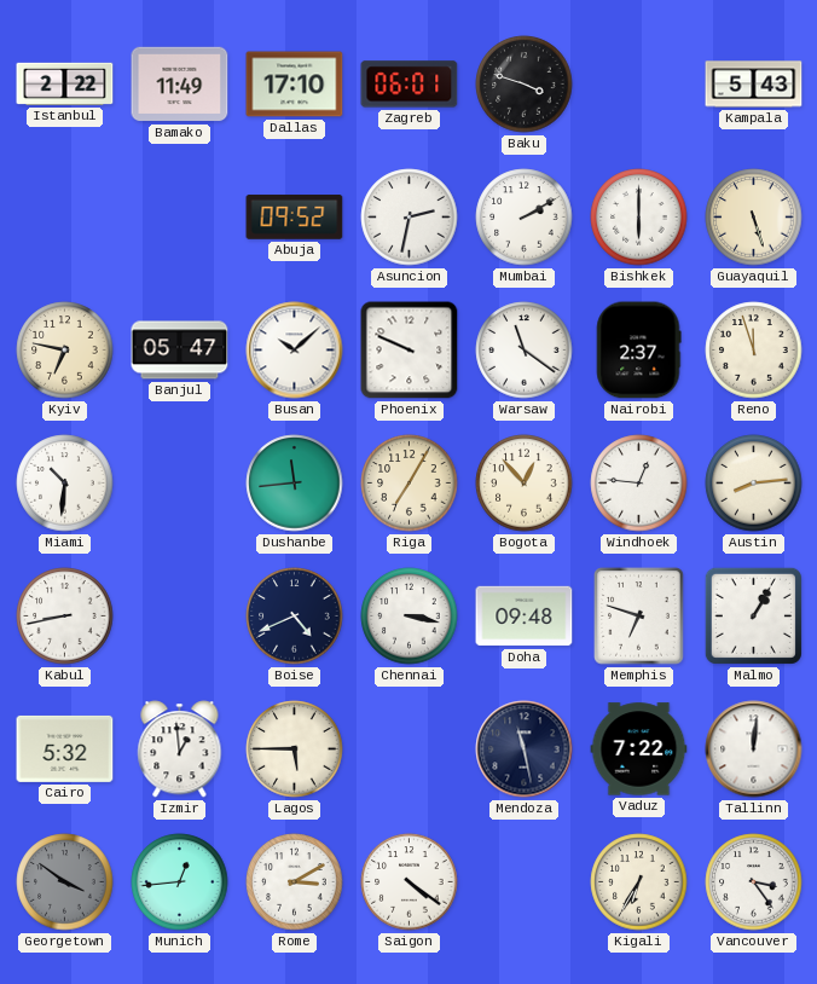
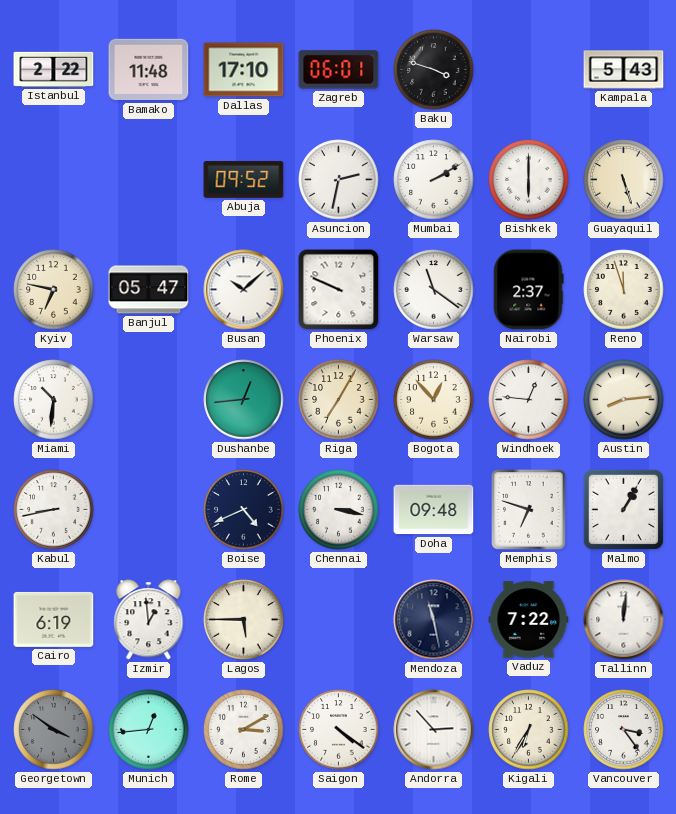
Bamako: 11:49 -> 11:48
Dushanbe: 11:44 -> 12:44
Cairo: 5:32 -> 6:19
Andorra: none -> 2:53
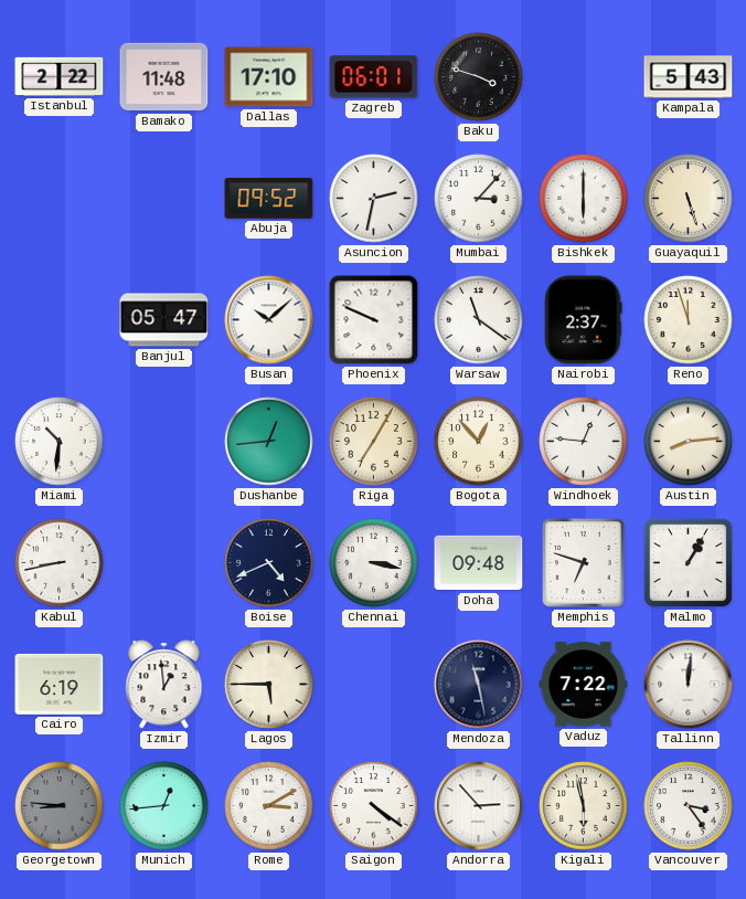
Mumbai: 2:10 -> 3:07
Kyiv: 6:47 -> none
Georgetown: 3:51 -> 8:46
Kigali: 6:35 -> 5:58
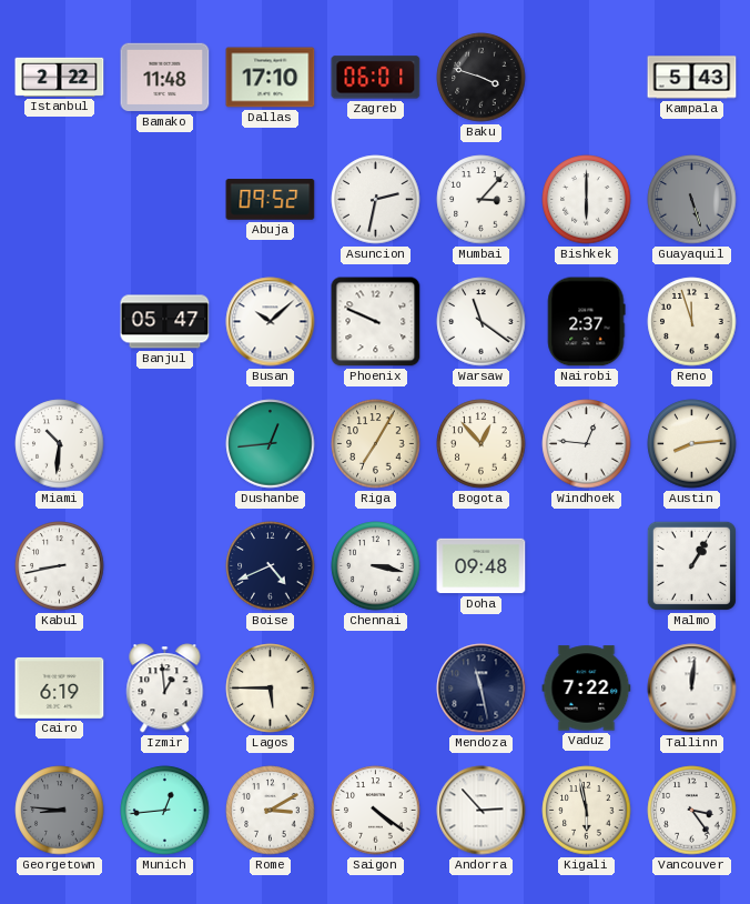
Guayaquil dial: cream -> grey
Memphis: 6:48 -> none
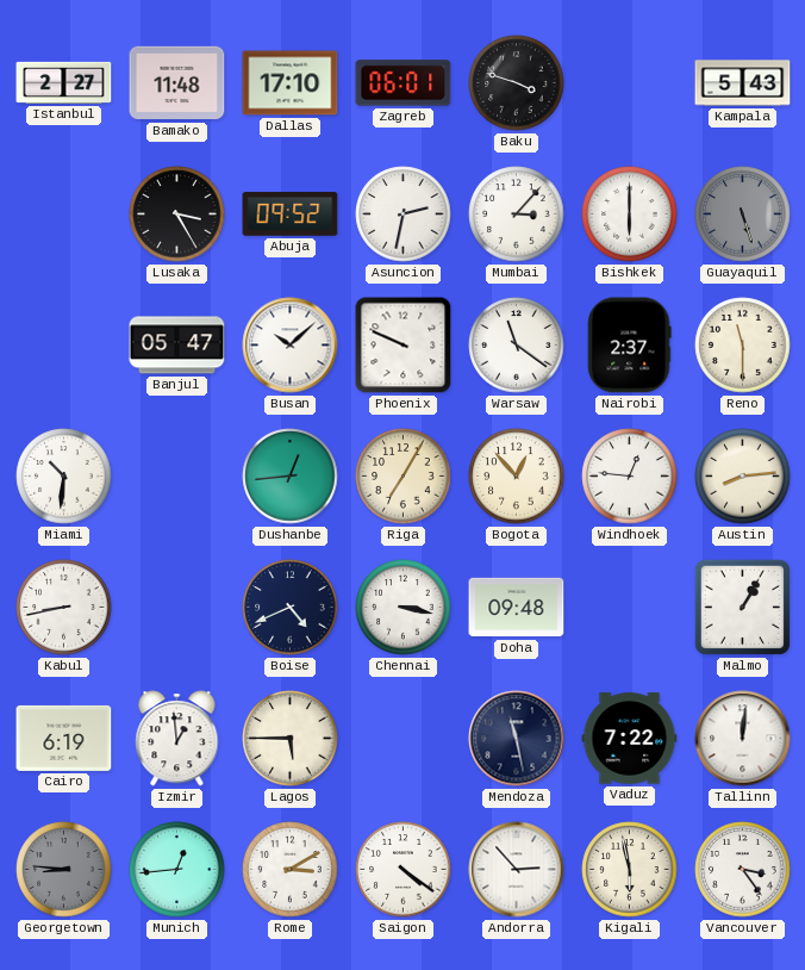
Istanbul: 2:22 -> 2:27
Lusaka: none -> 3:25
Reno: 11:57 -> 11:30
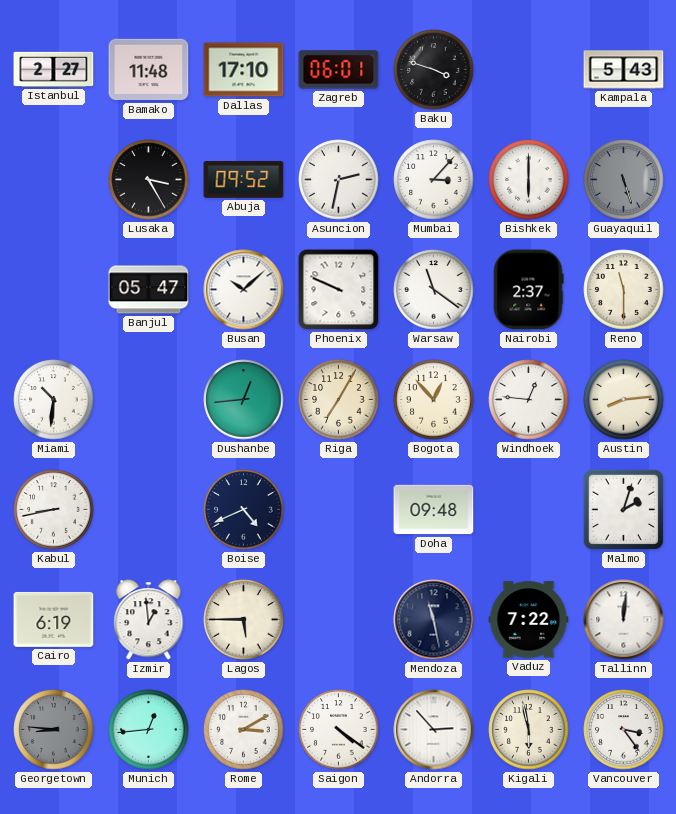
Chennai: 3:17 -> none
Malmo: 1:05 -> 2:03
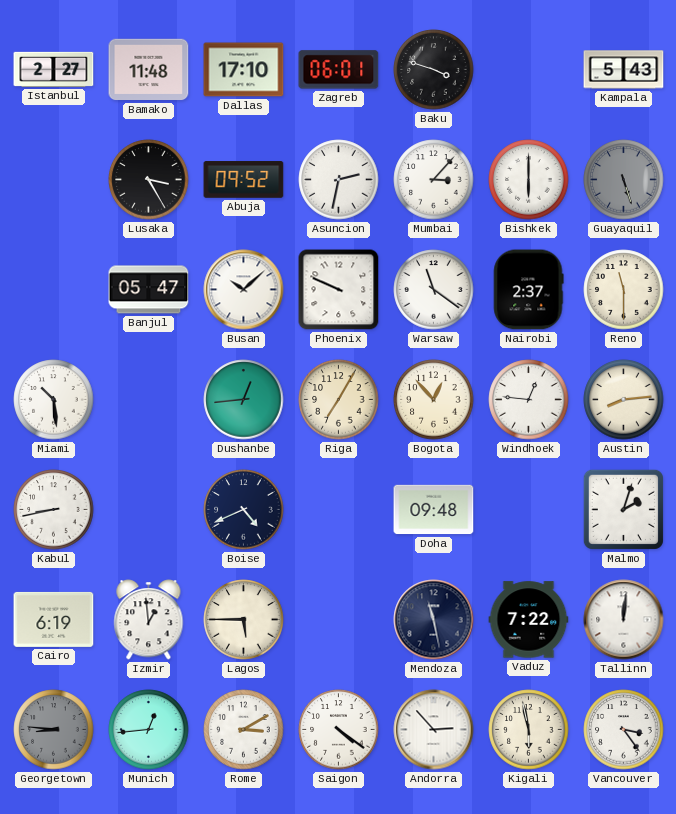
Miami: 10:31 -> 10:29
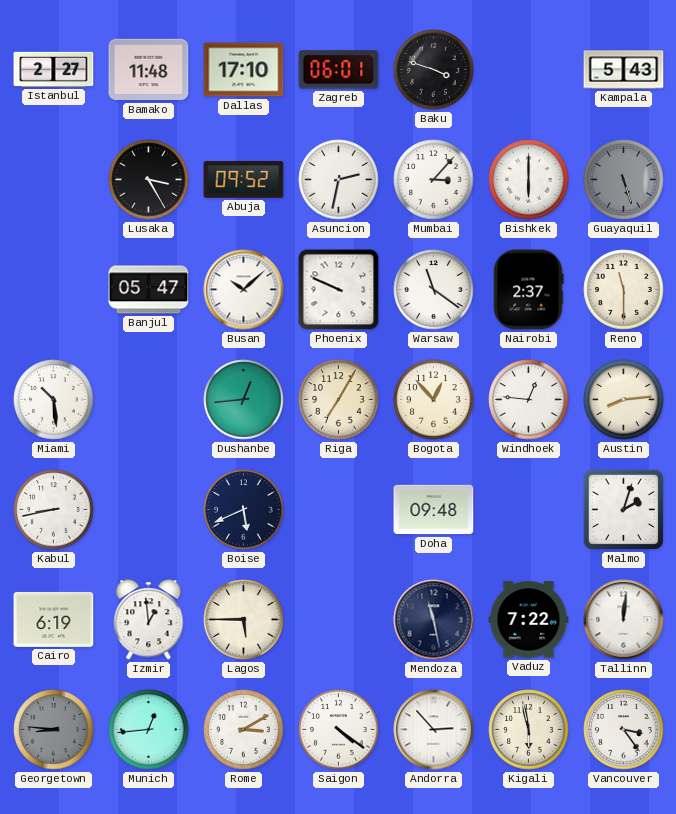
Boise: 4:41 -> 5:41
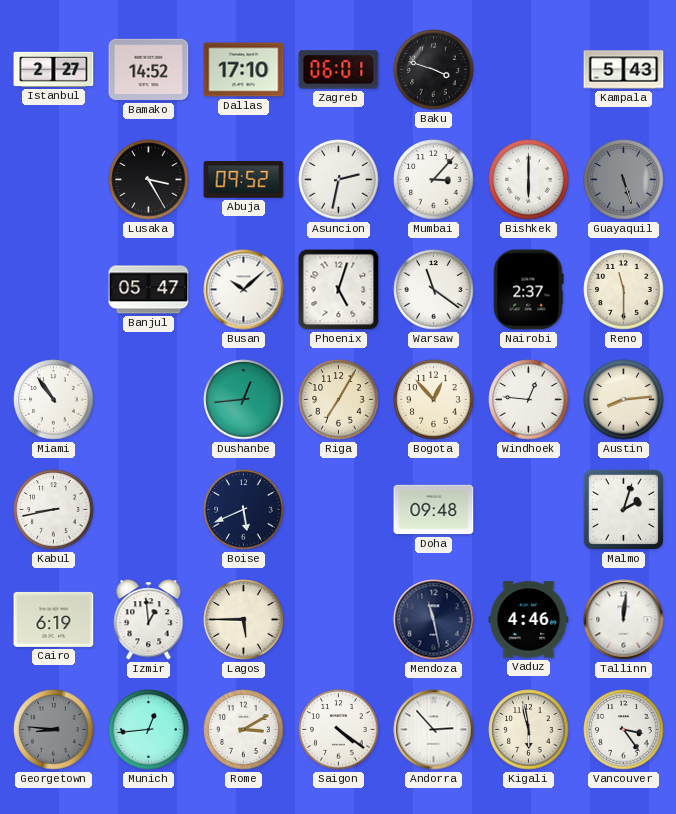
Bamako: 11:48 -> 14:52
Phoenix: 9:49 -> 5:03
Miami: 10:29 -> 10:54
Vaduz: 7:22 -> 4:46
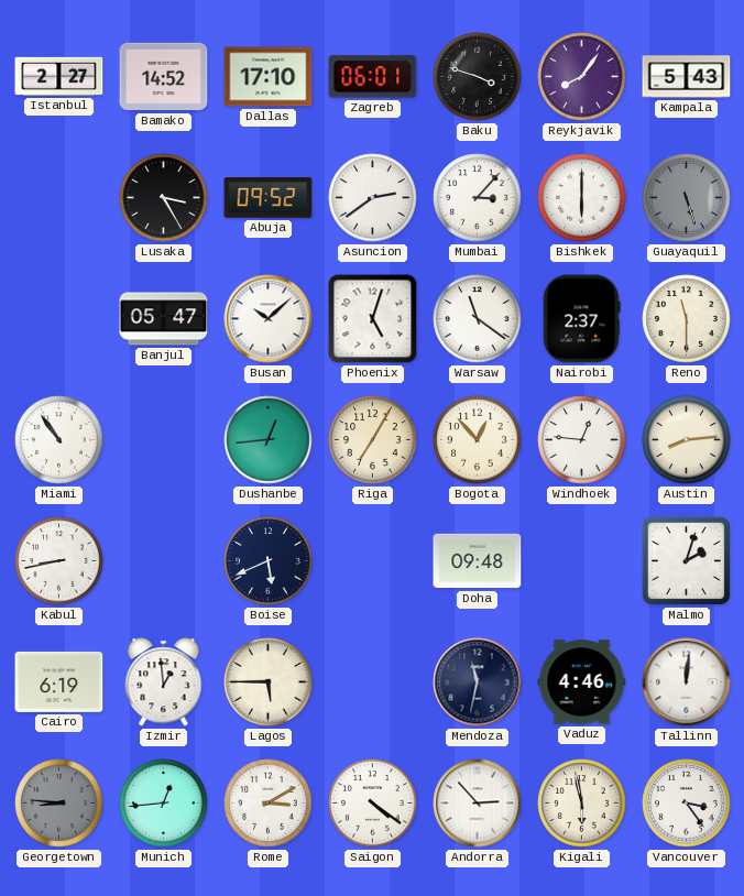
Reykjavik: none -> 8:06
Asuncion: 2:32 -> 2:39
Mendoza: 11:28 -> 11:32
